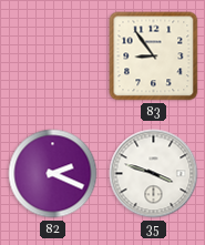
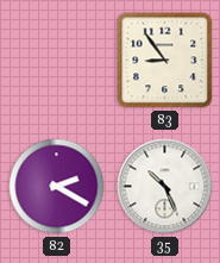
82: 2:19 -> 2:20
35: 3:48 -> 10:26
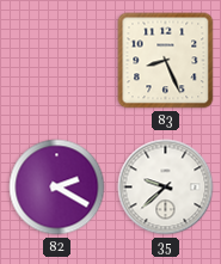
83: 8:54 -> 8:26
35: 10:26 -> 9:38
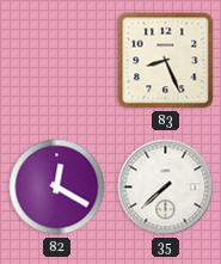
82: 2:20 -> 12:20
35: 9:38 -> 7:38
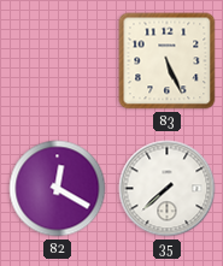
83: 8:26 -> 5:26
